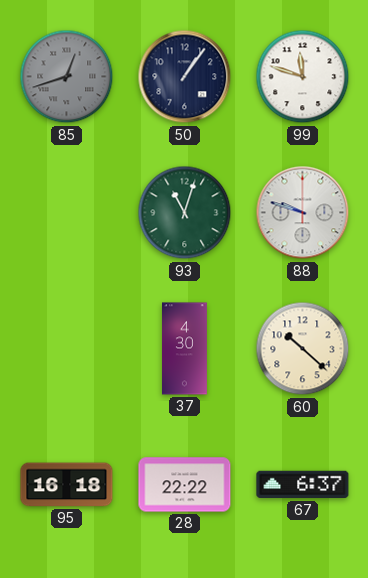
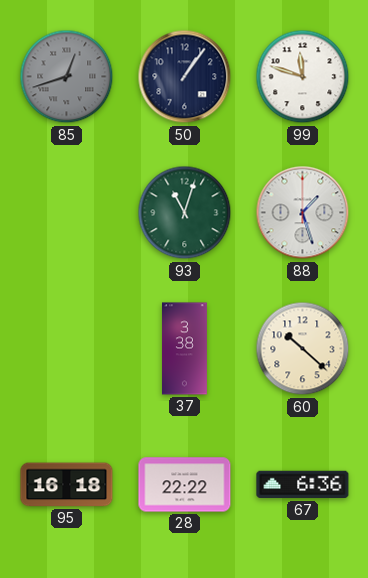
88: 9:48 -> 1:27
37: 4:30 -> 3:38
67: 6:37 -> 6:36
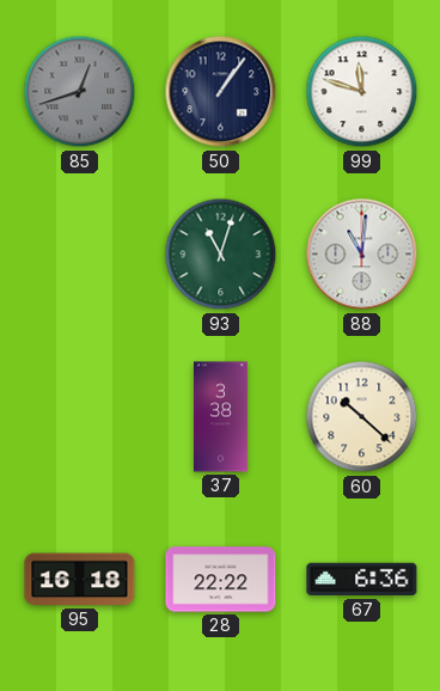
88: 1:27 -> 11:01
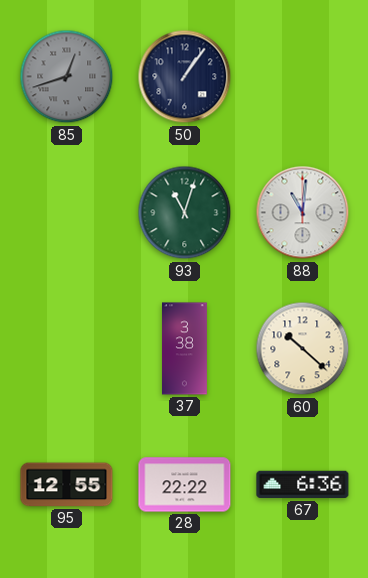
99: 11:48 -> none
95: 16:18 -> 12:55
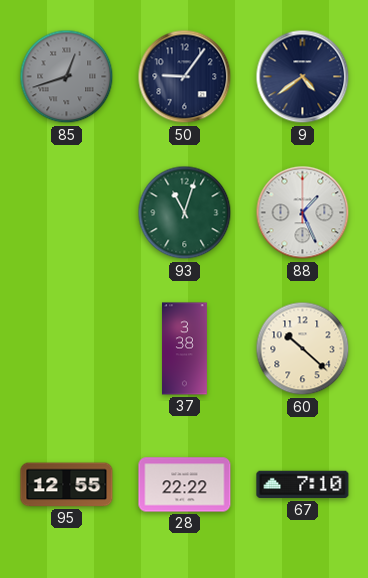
50: 1:06 -> 9:06
9: none -> 4:39
88: 11:01 -> 1:26
67: 6:36 -> 7:10
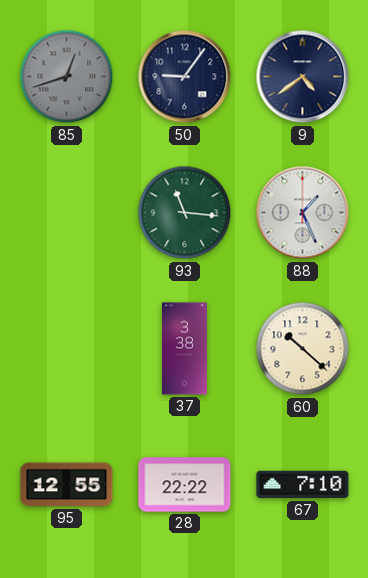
93: 11:03 -> 11:16
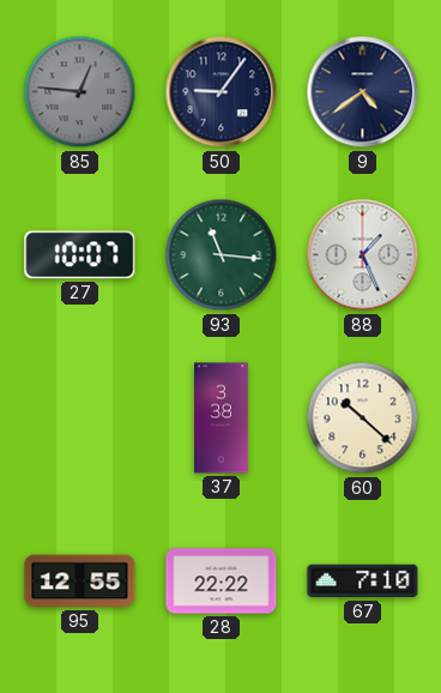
85: 12:42 -> 12:46
27: none -> 10:07
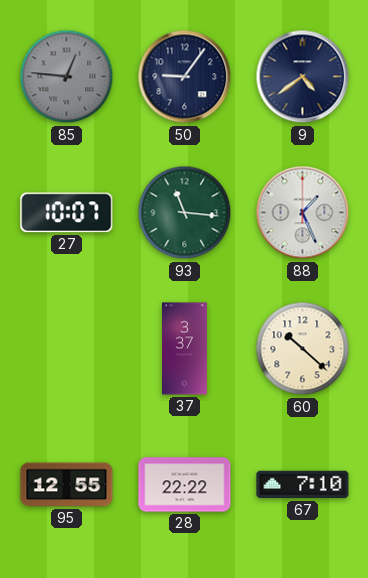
37: 3:38 -> 3:37
